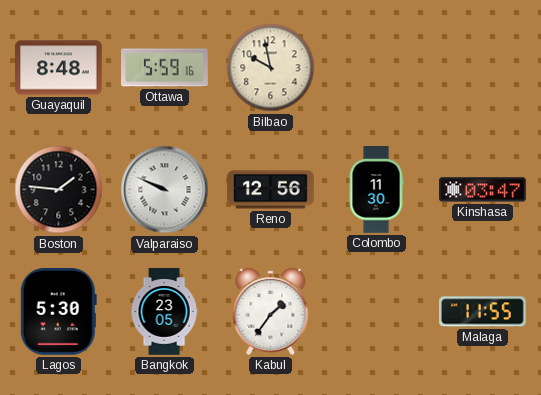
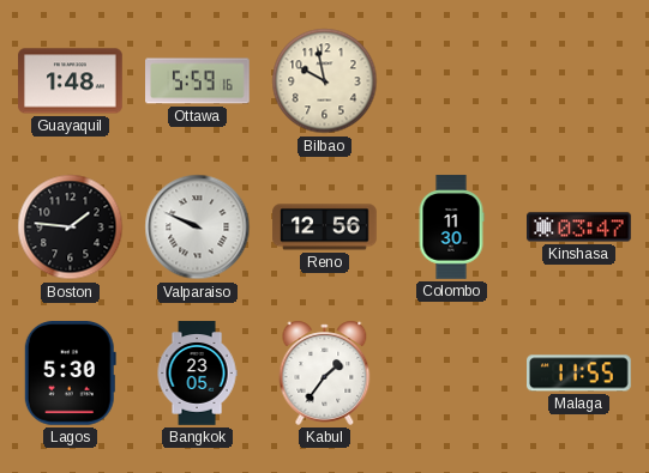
Guayaquil: 8:48 -> 1:48
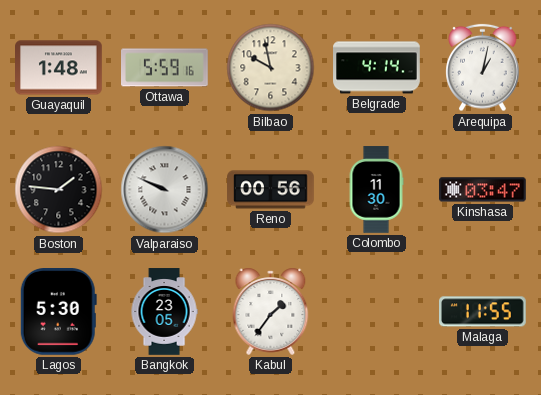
Belgrade: none -> 4:14
Arequipa: none -> 1:02
Reno: 12:56 -> 00:56
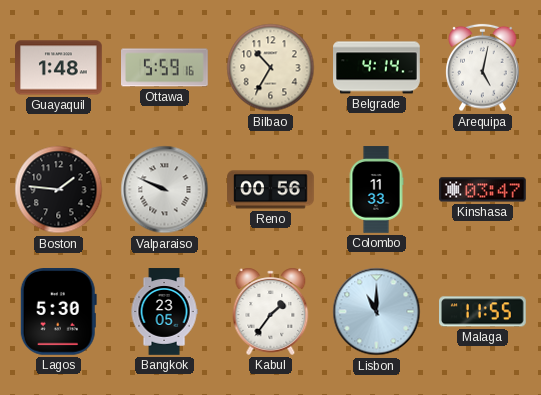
Bilbao: 9:58 -> 10:35
Arequipa: 1:02 -> 5:02
Colombo: 11:30 -> 11:33
Lisbon: none -> 11:00
